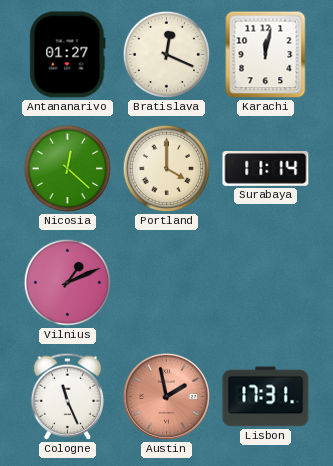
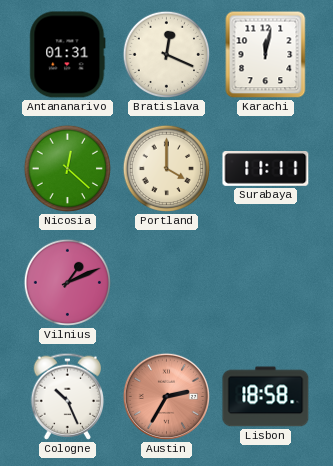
Antananarivo: 01:27 -> 01:31
Surabaya: 11:14 -> 11:11
Cologne: 11:26 -> 10:26
Austin: 1:58 -> 2:35
Lisbon: 17:31 -> 18:58
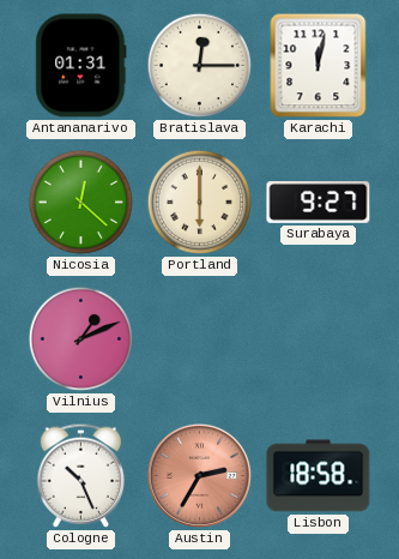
Bratislava: 12:19 -> 12:15
Portland: 4:00 -> 6:00
Surabaya: 11:11 -> 9:27
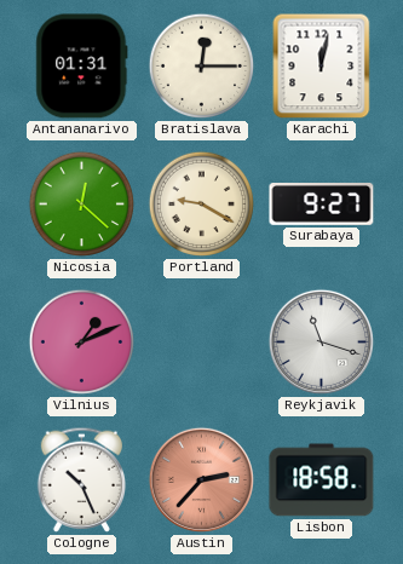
Portland: 6:00 -> 9:20
Reykjavik: none -> 11:18
Austin: 2:35 -> 2:37
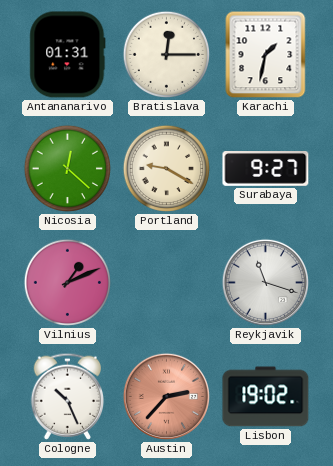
Karachi: 12:02 -> 1:32
Lisbon: 18:58 -> 19:02
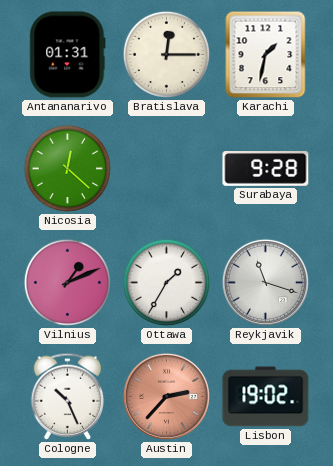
Portland: 9:20 -> none
Surabaya: 9:27 -> 9:28
Ottawa: none -> 1:35
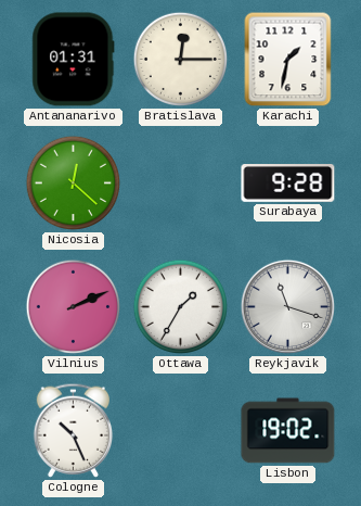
Vilnius: 1:11 -> 2:11
Austin: 2:37 -> none
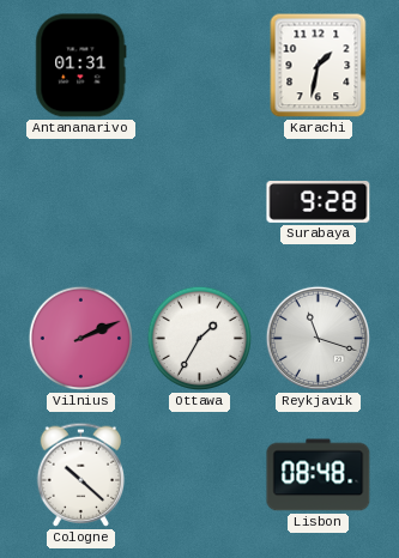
Bratislava: 12:15 -> none
Nicosia: 12:22 -> none
Cologne: 10:26 -> 10:22
Lisbon: 19:02 -> 08:48
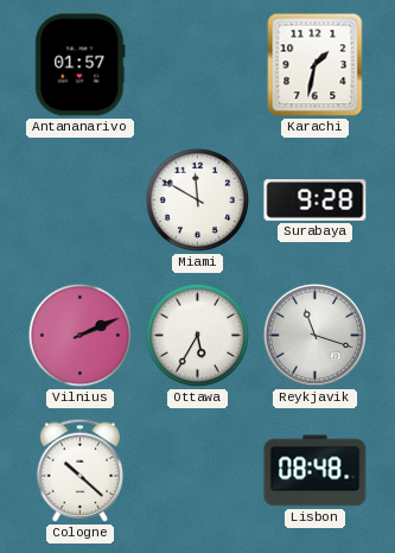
Antananarivo: 01:31 -> 01:57
Miami: none -> 11:50
Ottawa: 1:35 -> 5:35
